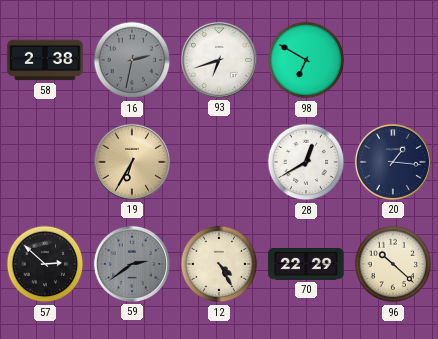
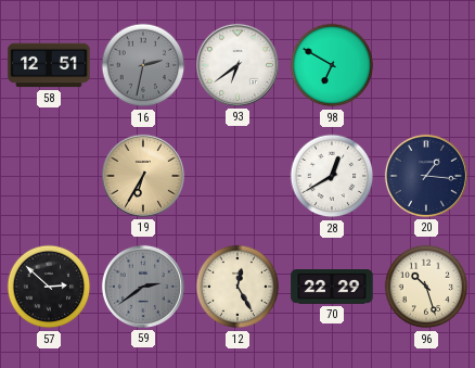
58: 2:38 -> 12:51
93: 6:42 -> 6:39
12: 4:25 -> 12:25
96: 10:22 -> 10:27
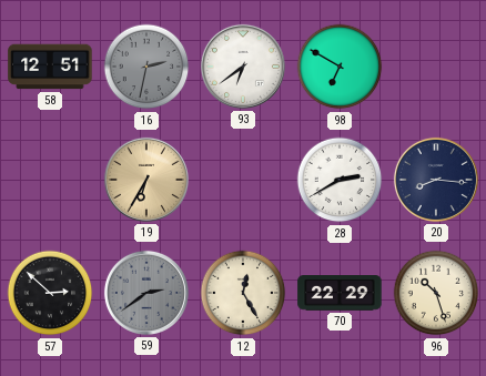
28: 12:40 -> 2:40
20: 1:16 -> 8:16
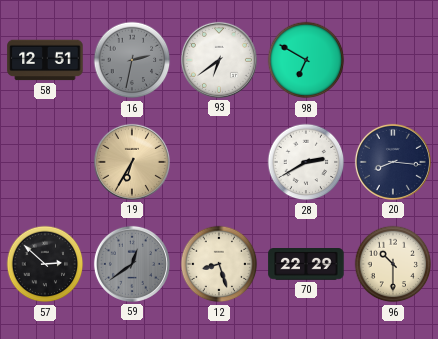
59: 2:39 -> 12:39
12: 12:25 -> 8:27
96: 10:27 -> 10:30
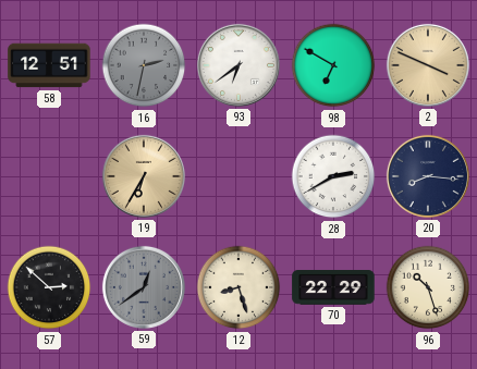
2: none -> 3:49
96: 10:30 -> 10:27
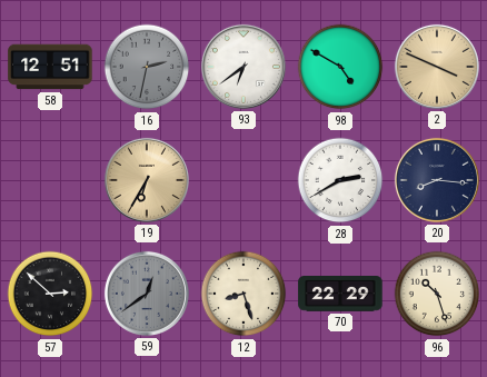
98: 6:50 -> 4:50
